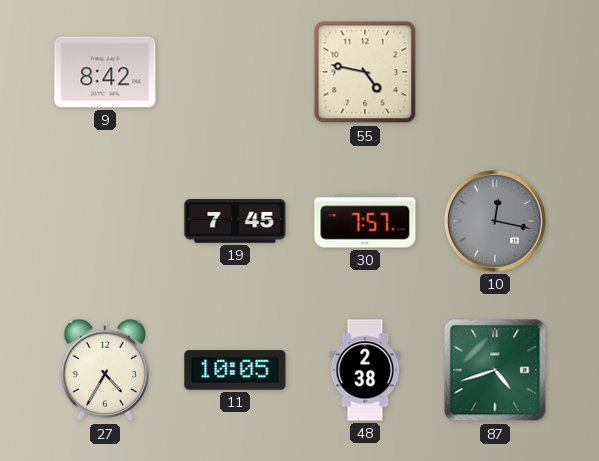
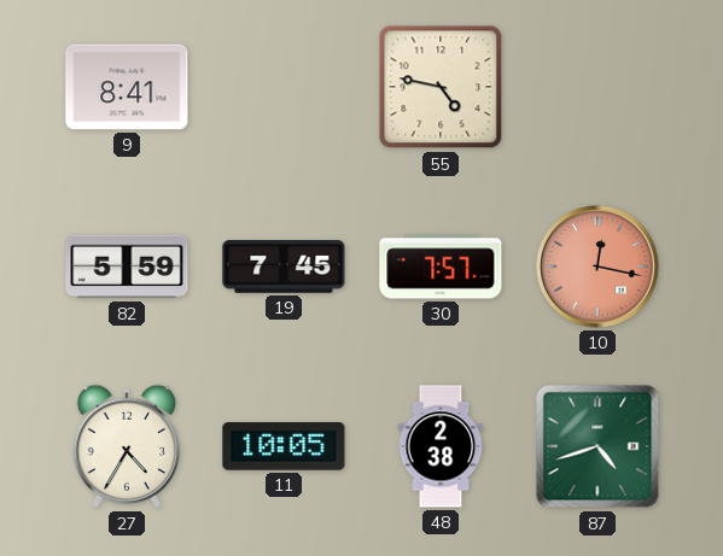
9: 8:42 -> 8:41
82: none -> 5:59
10 dial: grey -> salmon
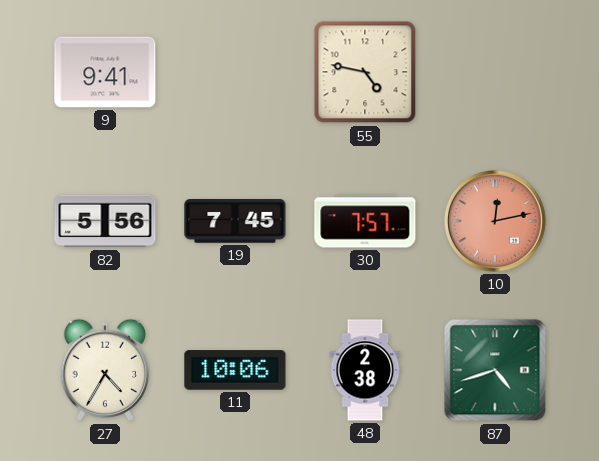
9: 8:41 -> 9:41
82: 5:59 -> 5:56
10: 12:17 -> 12:13
11: 10:05 -> 10:06
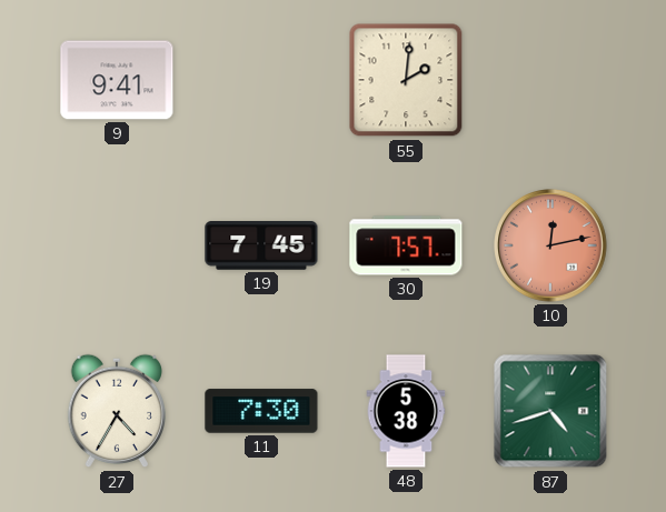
55: 4:47 -> 2:01
82: 5:56 -> none
11: 10:06 -> 7:30
48: 2:38 -> 5:38
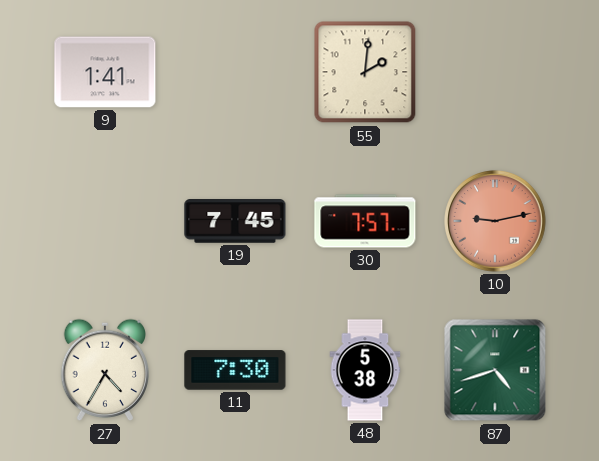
9: 9:41 -> 1:41
10: 12:13 -> 9:13
